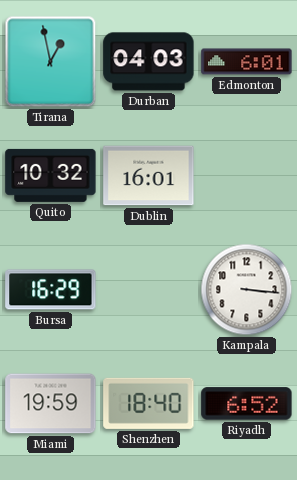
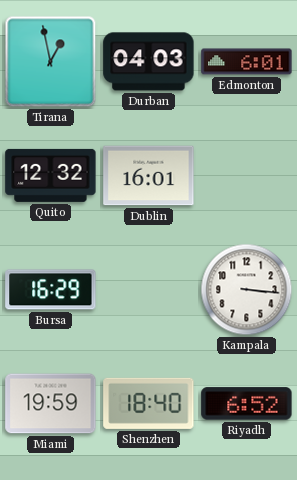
Quito: 10:32 -> 12:32
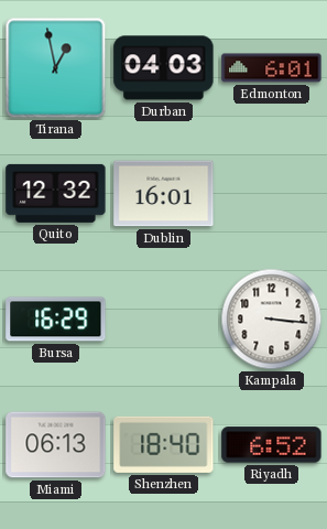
Miami: 19:59 -> 06:13
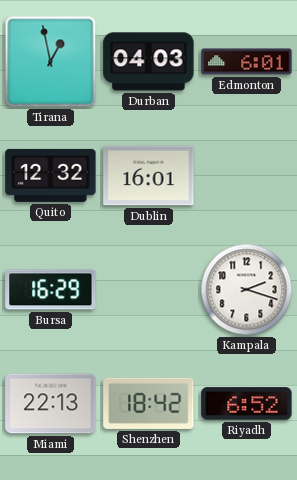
Kampala: 3:16 -> 2:18
Miami: 06:13 -> 22:13
Shenzhen: 18:40 -> 18:42
